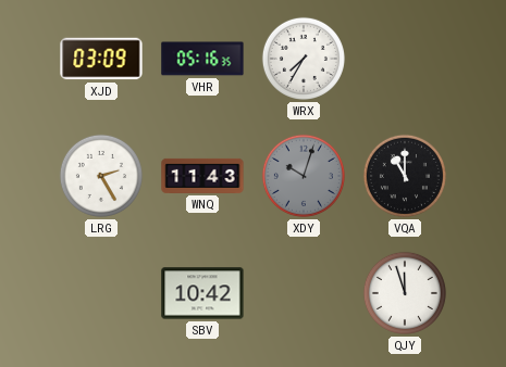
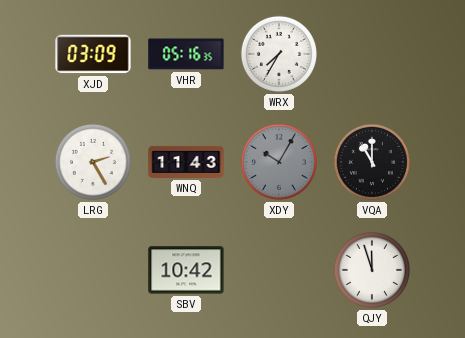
XDY: 10:03 -> 10:05
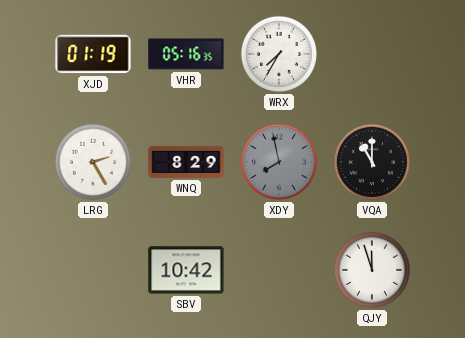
XJD: 03:09 -> 01:19
WNQ: 11:43 -> 8:29
XDY: 10:05 -> 7:58
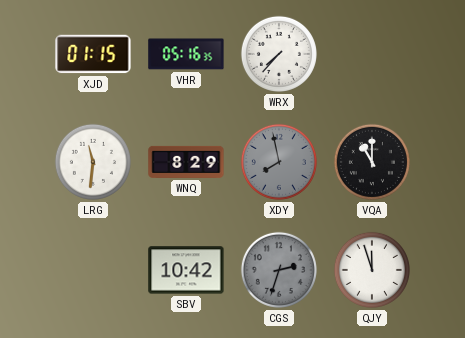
XJD: 01:19 -> 01:15
WRX: 7:35 -> 7:37
LRG: 2:25 -> 11:31
CGS: none -> 2:33
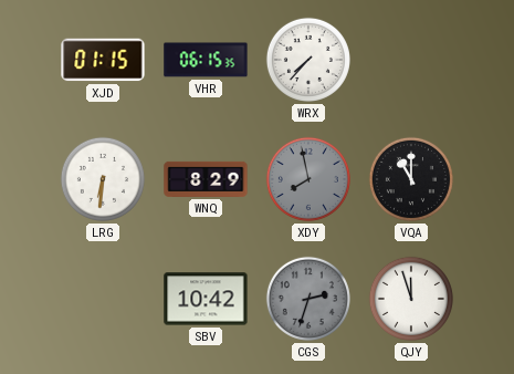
VHR: 05:16 -> 06:15
LRG: 11:31 -> 6:31
